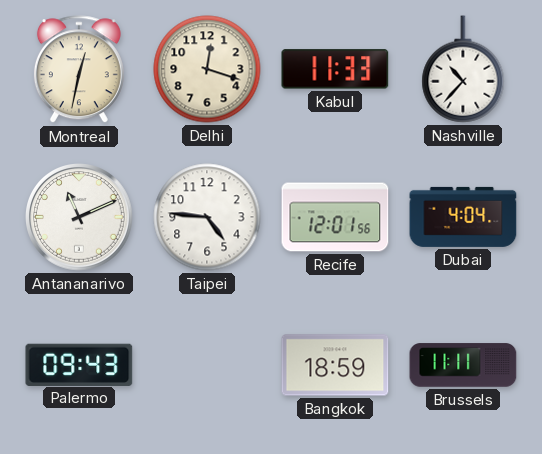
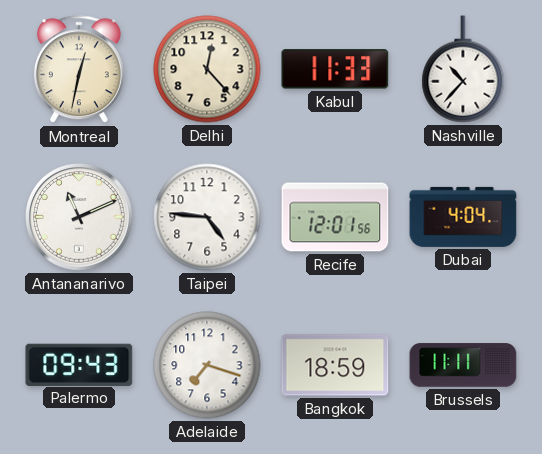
Delhi: 12:18 -> 12:23
Adelaide: none -> 7:18
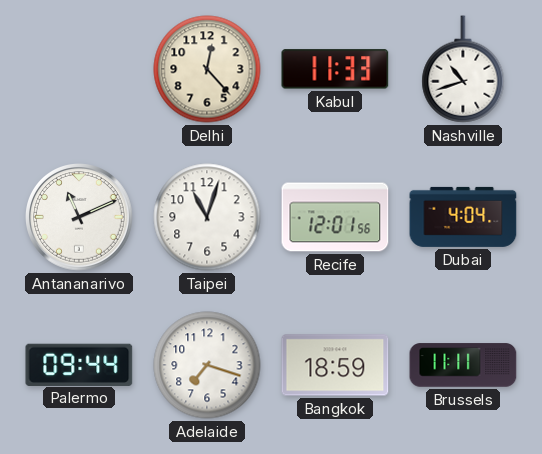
Montreal: 12:32 -> none
Nashville: 10:37 -> 10:42
Taipei: 4:46 -> 11:03
Palermo: 09:43 -> 09:44
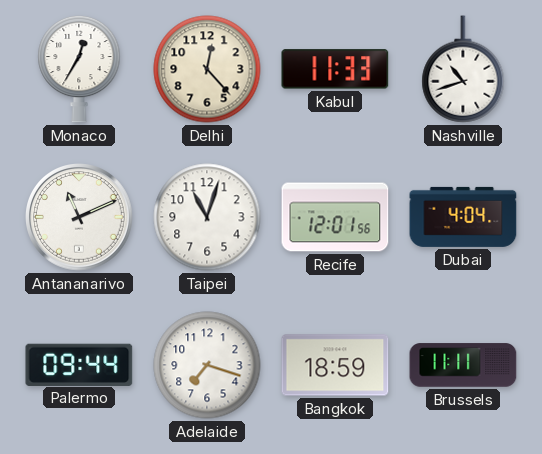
Monaco: none -> 12:35
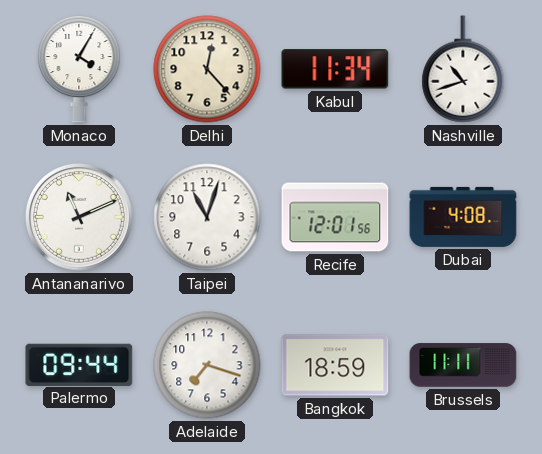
Monaco: 12:35 -> 4:05
Kabul: 11:33 -> 11:34
Dubai: 4:04 -> 4:08
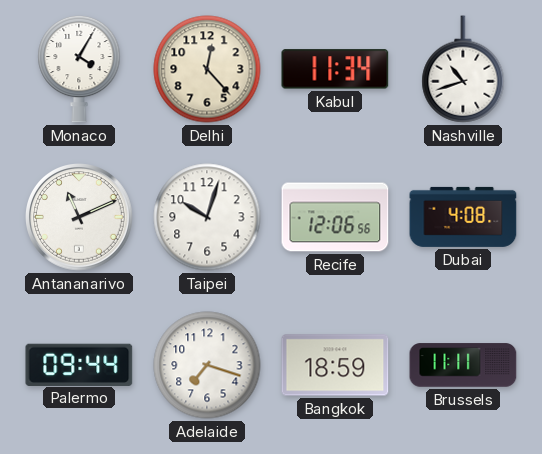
Taipei: 11:03 -> 10:03
Recife: 12:01 -> 12:06
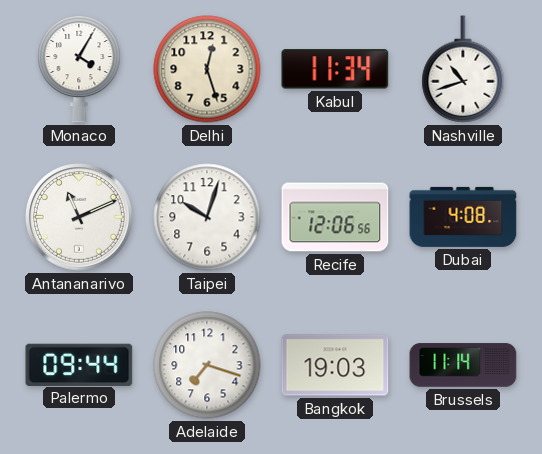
Delhi: 12:23 -> 12:27
Bangkok: 18:59 -> 19:03
Brussels: 11:11 -> 11:14
